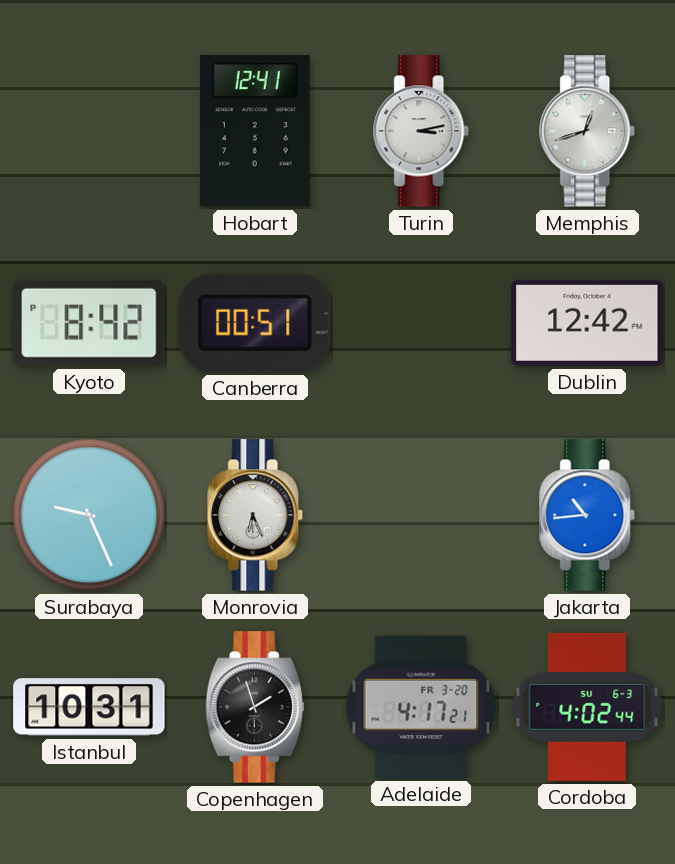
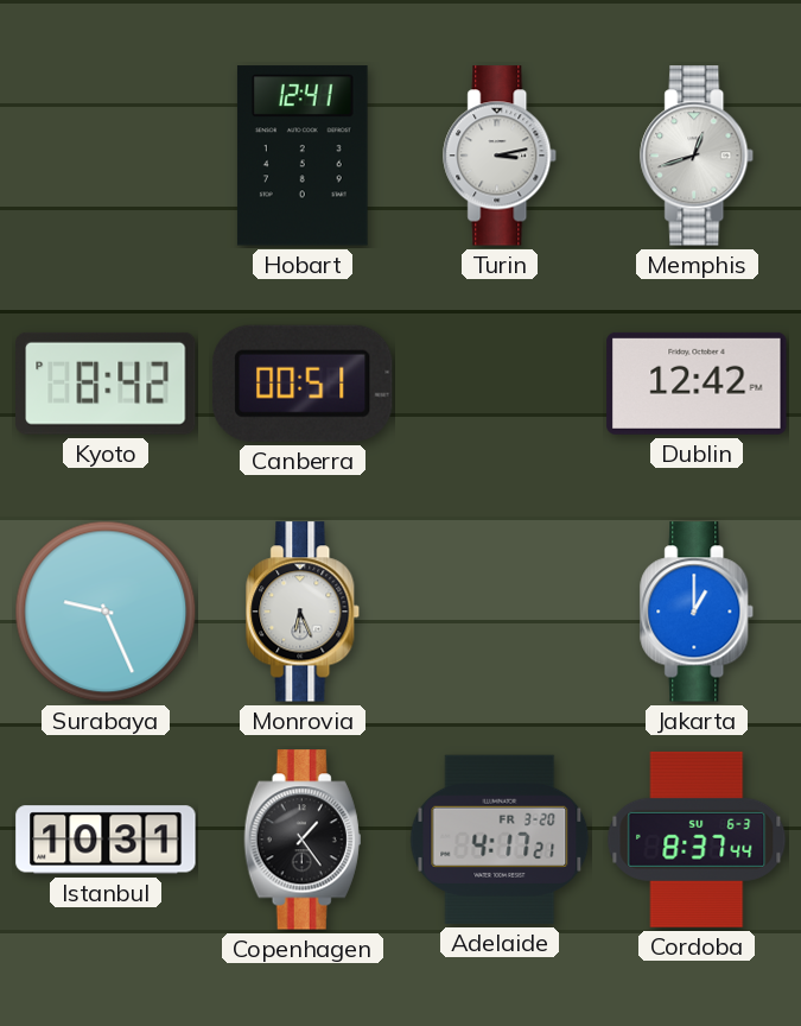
Jakarta: 10:44 -> 1:00
Copenhagen: 1:57 -> 1:24
Cordoba: 4:02 -> 8:37
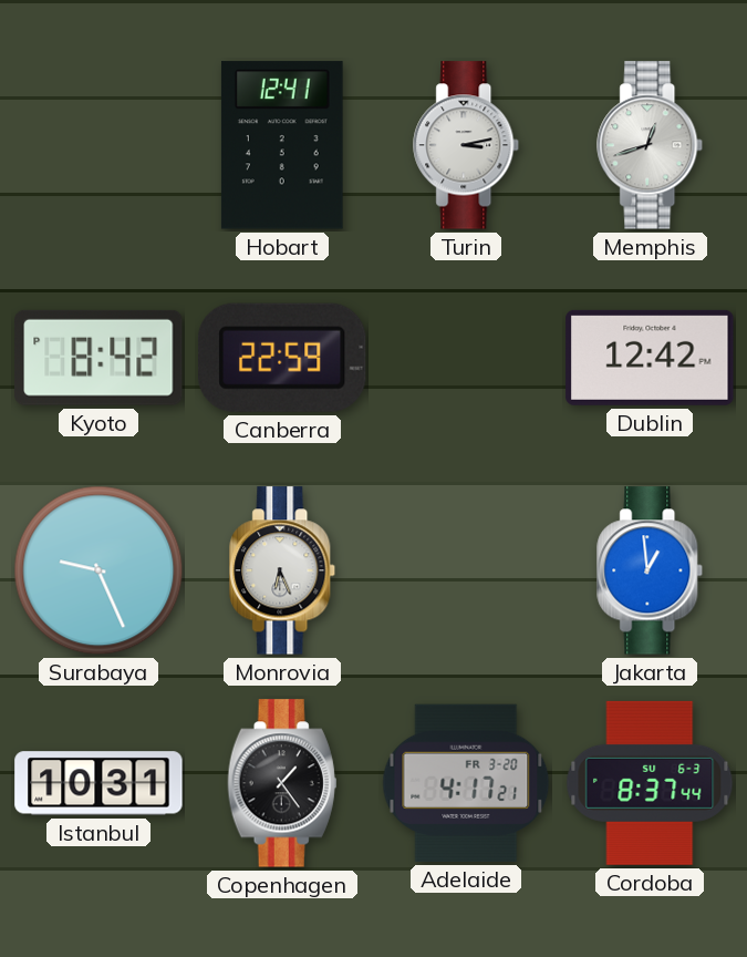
Canberra: 00:51 -> 22:59
Jakarta: 1:00 -> 12:59
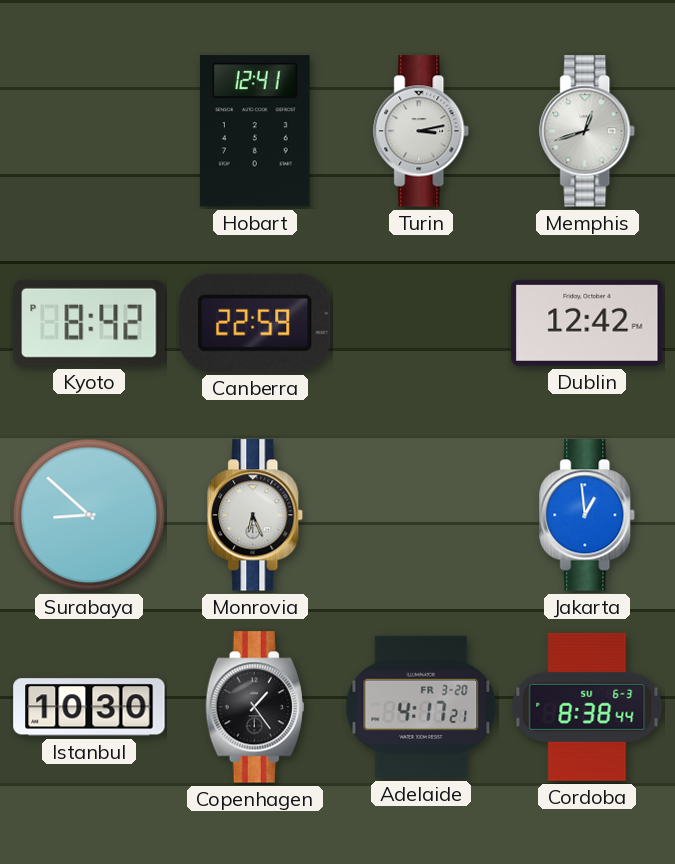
Surabaya: 9:26 -> 8:52
Istanbul: 10:31 -> 10:30
Cordoba: 8:37 -> 8:38
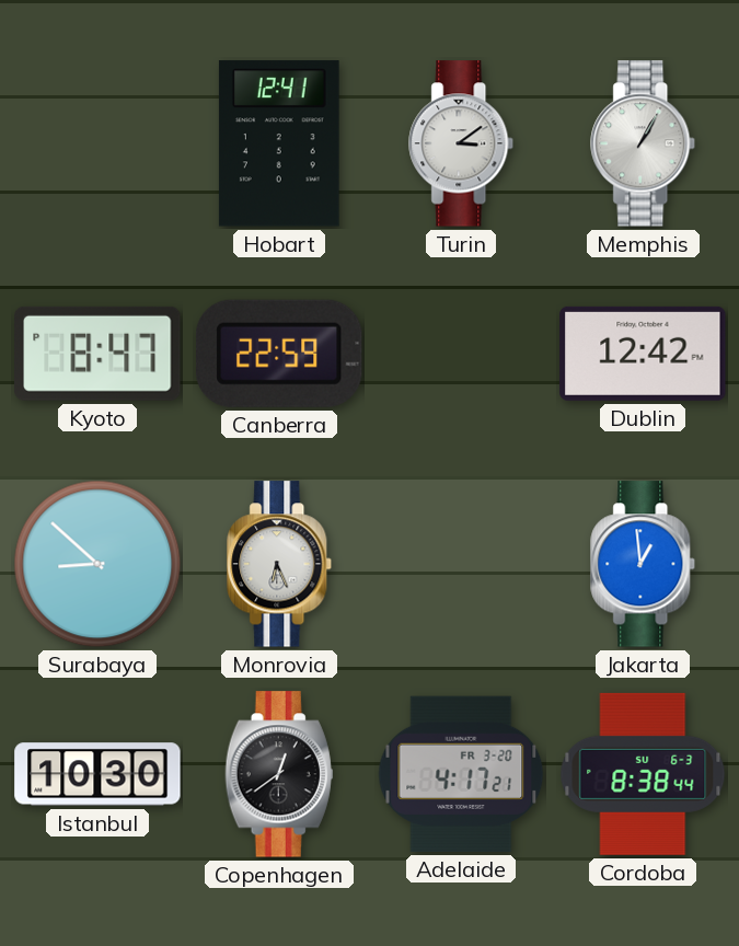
Turin: 3:13 -> 3:09
Memphis: 12:42 -> 1:05
Kyoto: 8:42 -> 8:47
Copenhagen: 1:24 -> 12:39
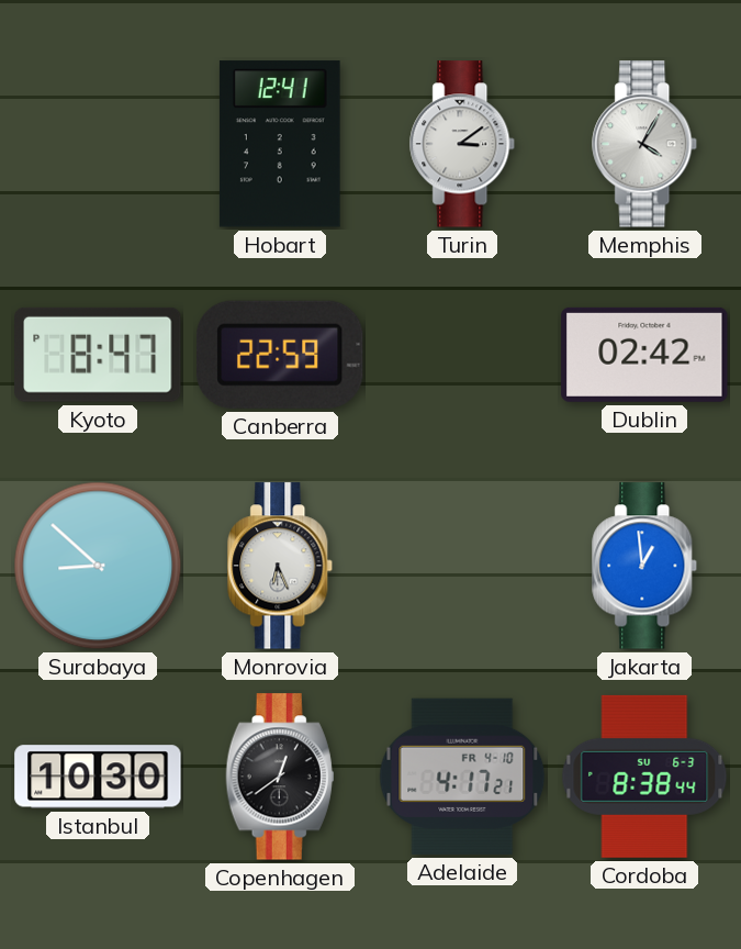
Memphis: 1:05 -> 4:05
Dublin: 12:42 -> 02:42
Adelaide date: FR 3-20 -> FR 4-10
